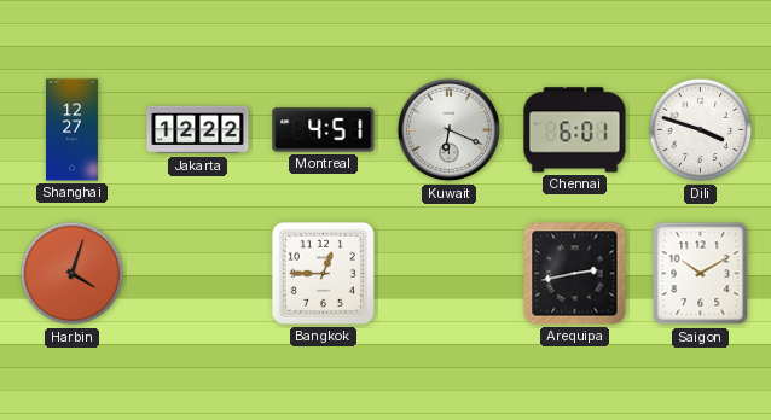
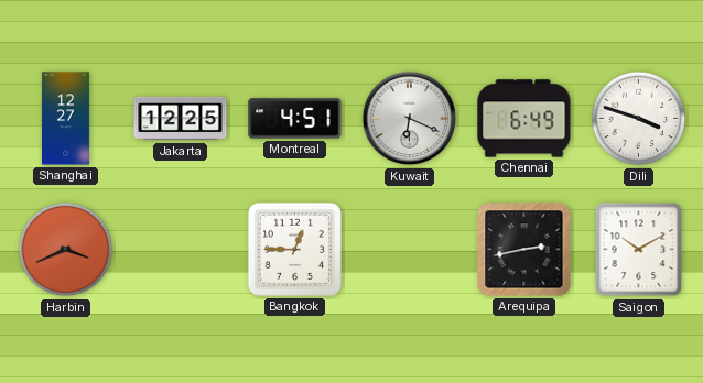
Jakarta: 12:22 -> 12:25
Chennai: 6:01 -> 6:49
Harbin: 4:03 -> 3:41
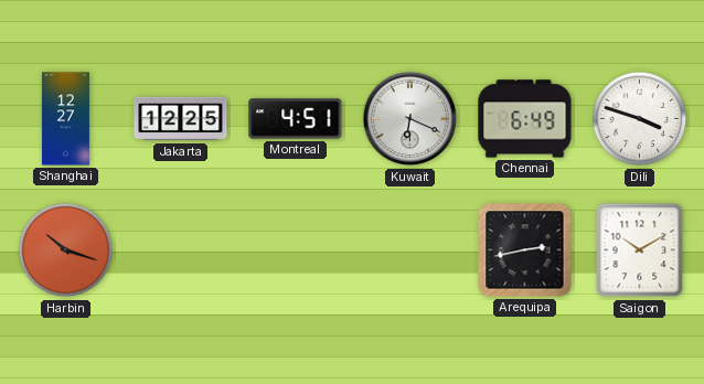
Harbin: 3:41 -> 10:18
Bangkok: 12:45 -> none
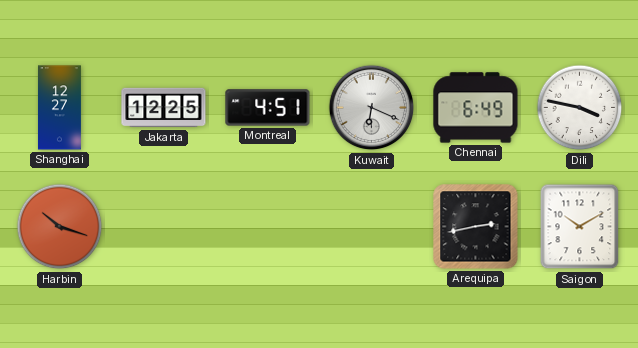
Dili: 3:48 -> 3:47
